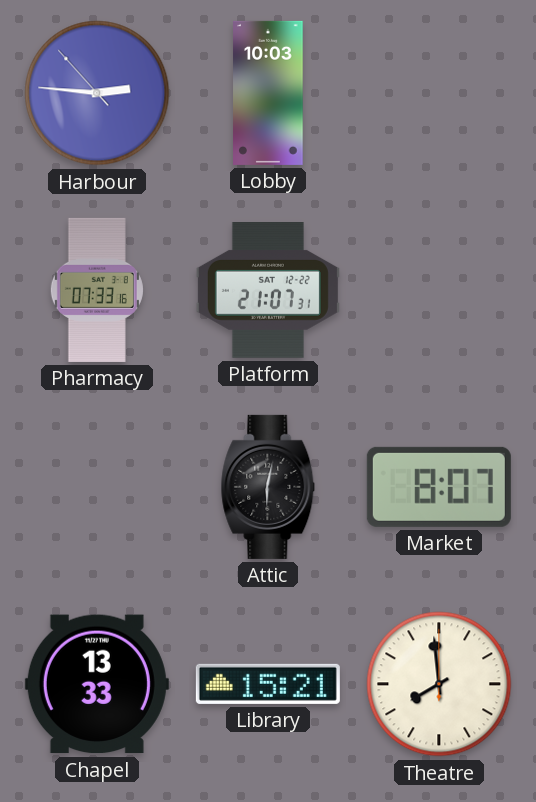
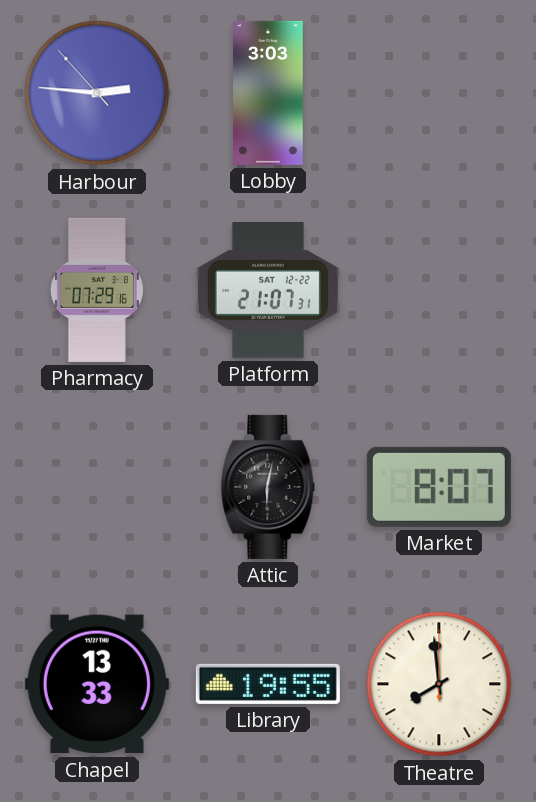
Lobby: 10:03 -> 3:03
Pharmacy: 07:33 -> 07:29
Library: 15:21 -> 19:55
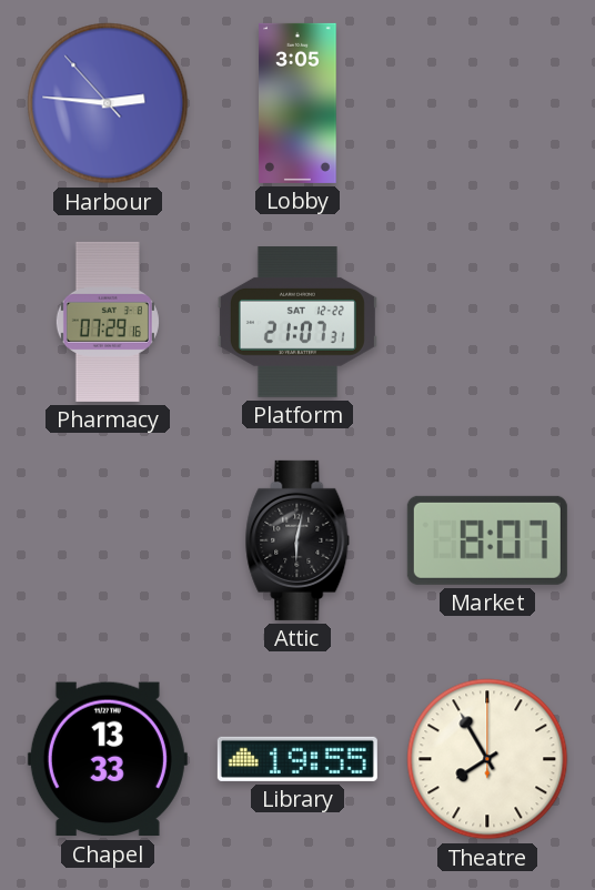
Lobby: 3:03 -> 3:05
Theatre: 7:59 -> 7:55
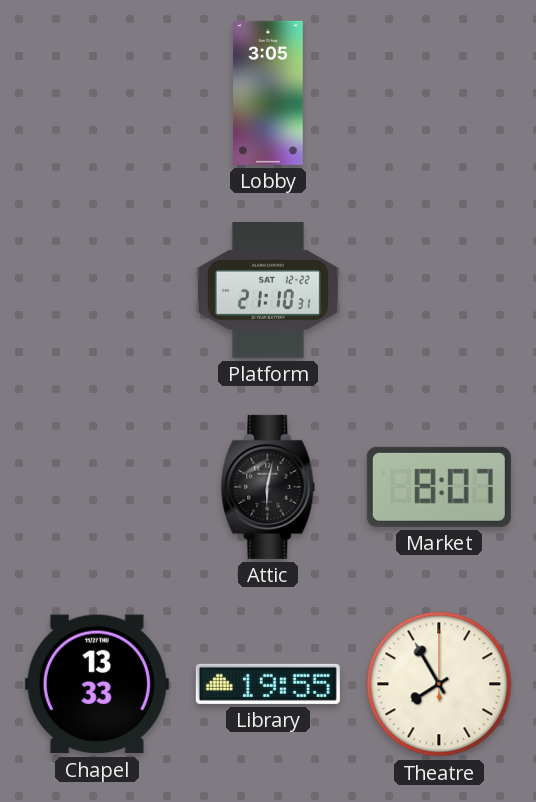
Harbour: 2:45 -> none
Pharmacy: 07:29 -> none
Platform: 21:07 -> 21:10
